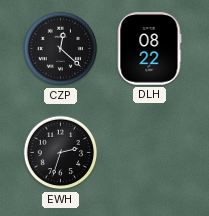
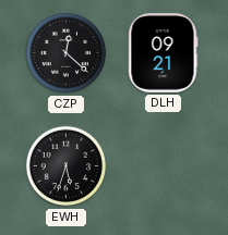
DLH: 08:22 -> 09:21
EWH: 2:33 -> 5:33
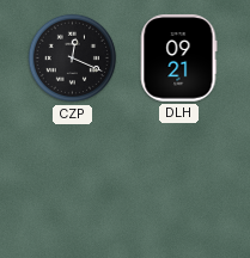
CZP: 12:22 -> 12:19
EWH: 5:33 -> none
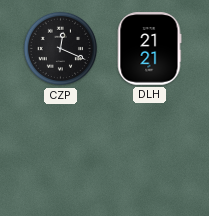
DLH: 09:21 -> 21:21
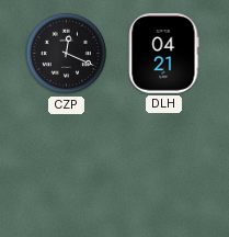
DLH: 21:21 -> 04:21
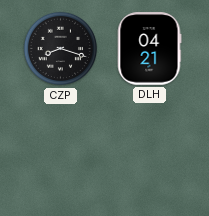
CZP: 12:19 -> 8:18
